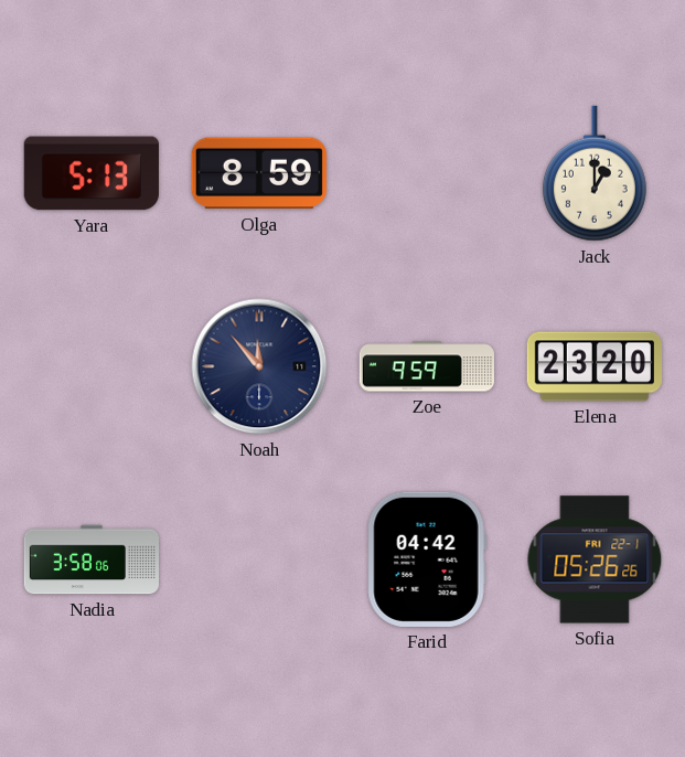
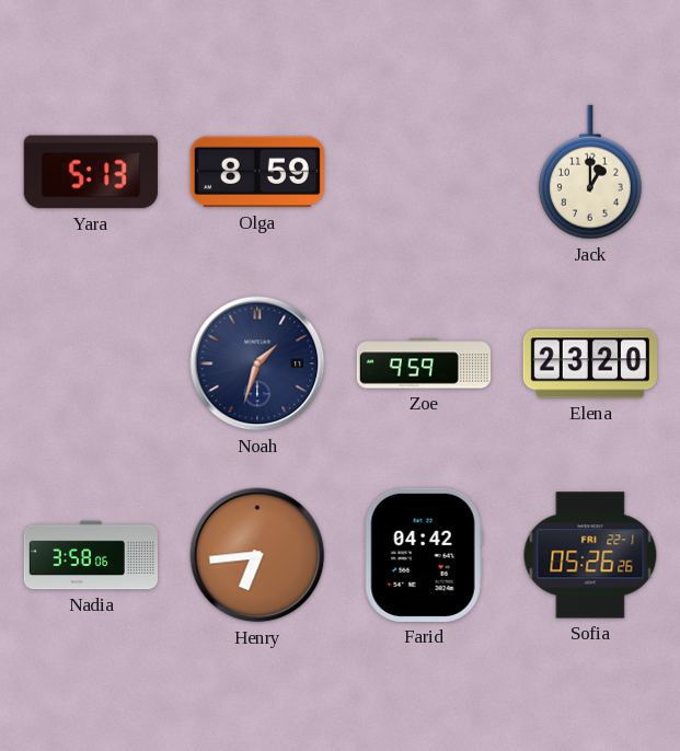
Noah: 11:53 -> 1:33
Henry: none -> 6:44
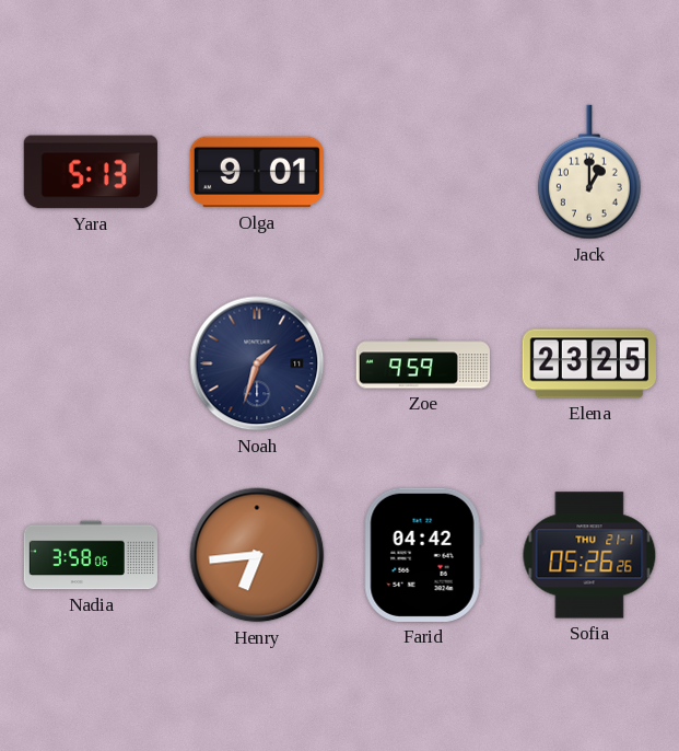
Olga: 8:59 -> 9:01
Elena: 23:20 -> 23:25
Sofia date: FRI 22-1 -> THU 21-1
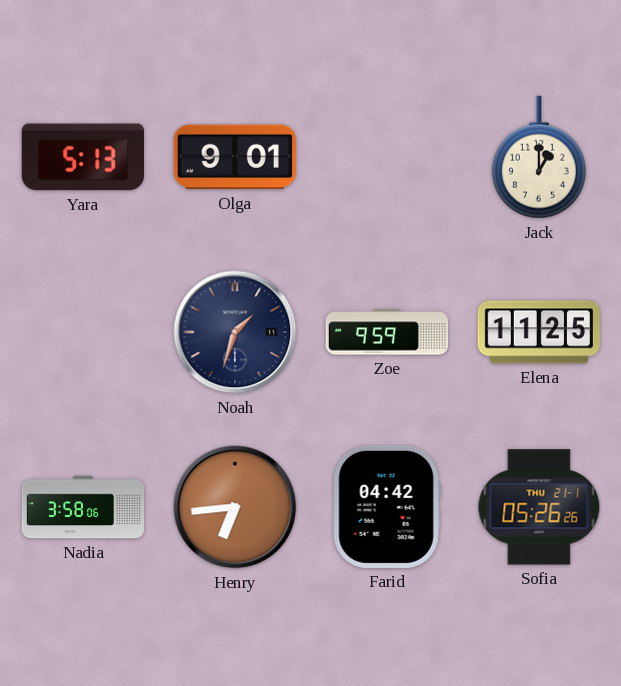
Elena: 23:25 -> 11:25
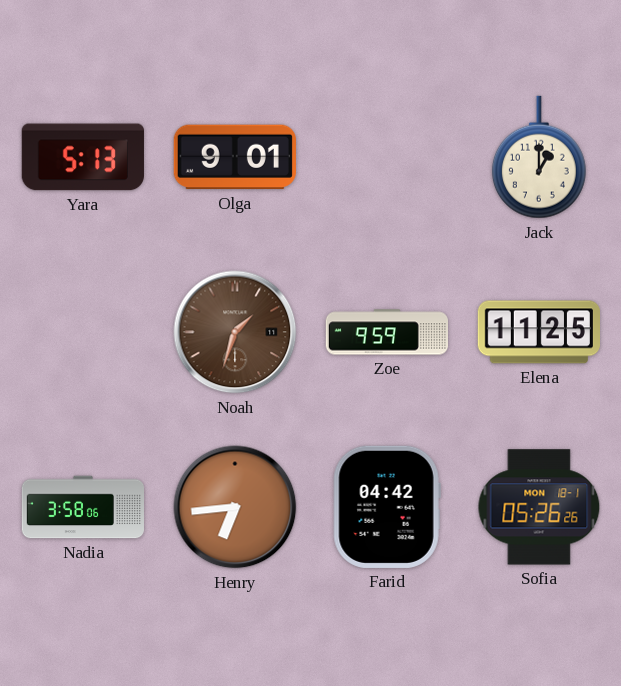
Noah dial: navy -> brown
Sofia date: THU 21-1 -> MON 18-1
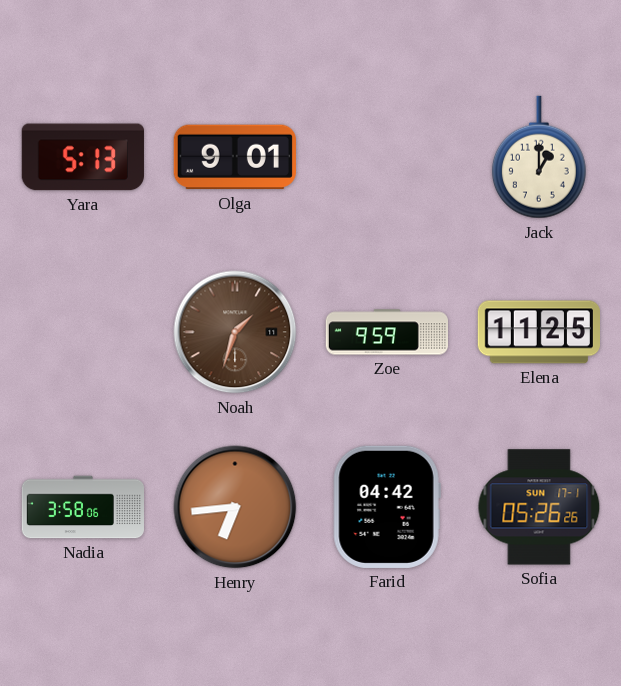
Sofia date: MON 18-1 -> SUN 17-1
